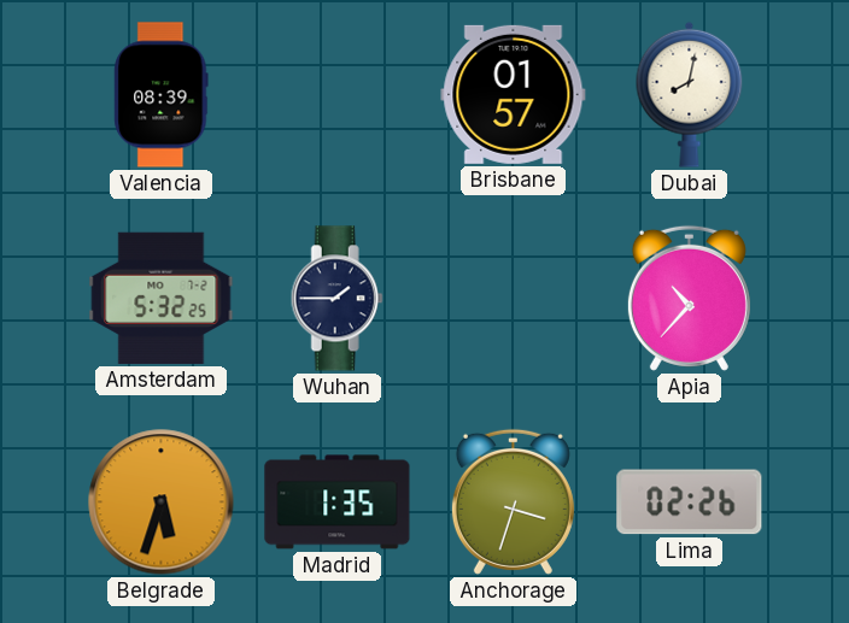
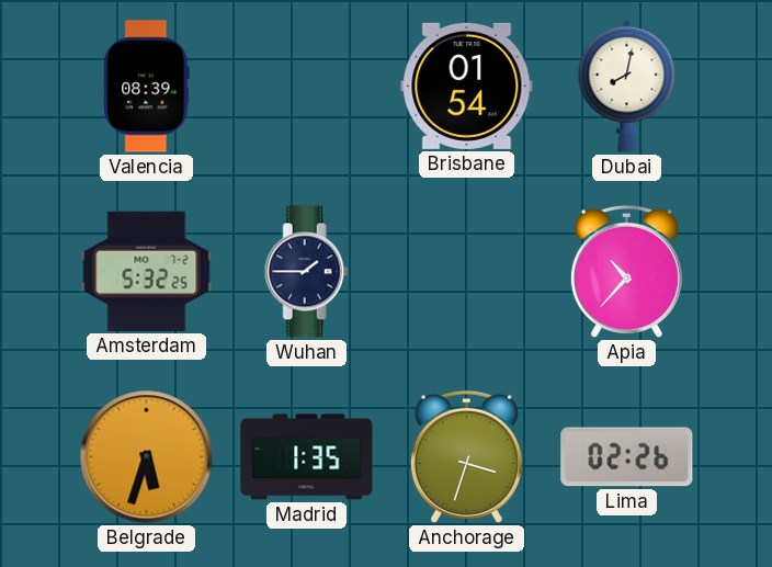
Brisbane: 01:57 -> 01:54
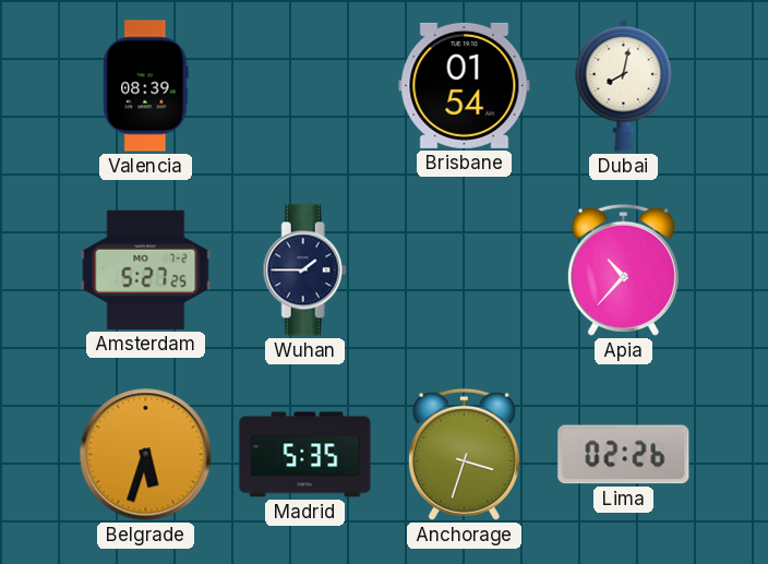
Amsterdam: 5:32 -> 5:27
Madrid: 1:35 -> 5:35
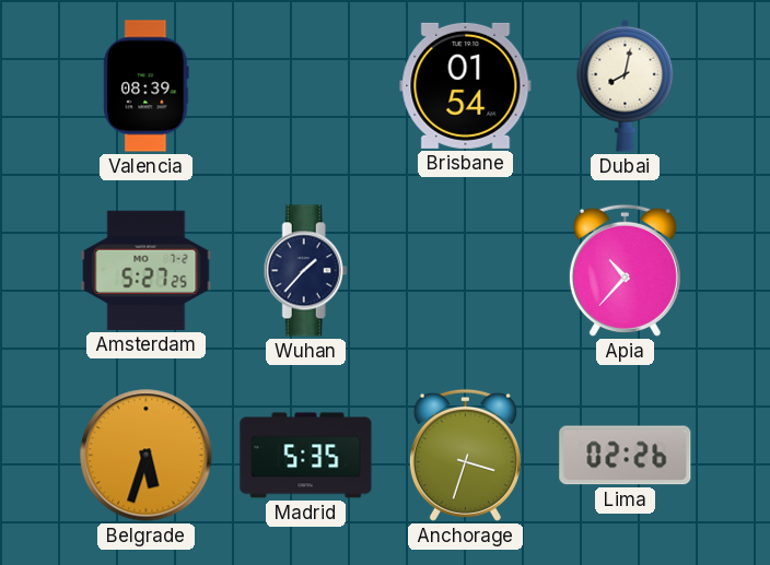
Wuhan: 1:45 -> 1:37
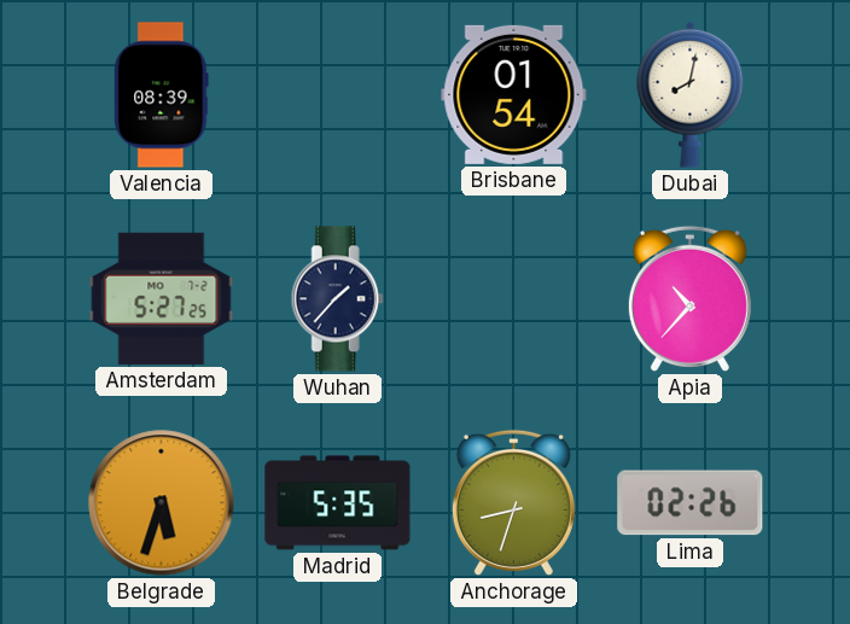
Anchorage: 3:33 -> 8:33
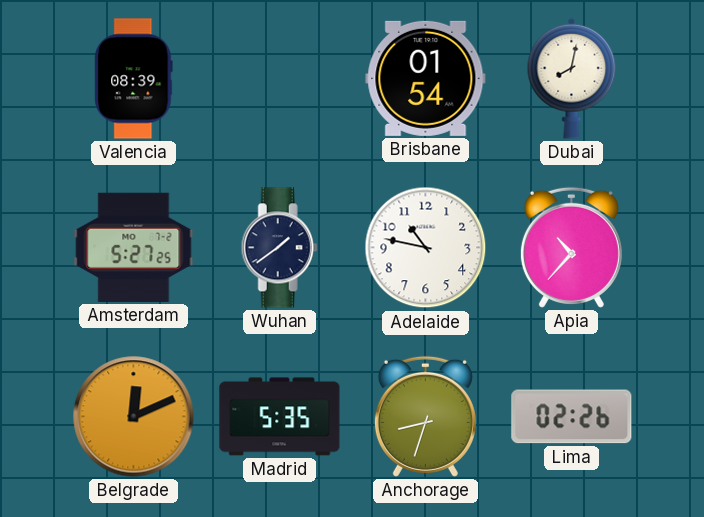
Wuhan: 1:37 -> 1:39
Adelaide: none -> 10:47
Belgrade: 5:33 -> 12:11
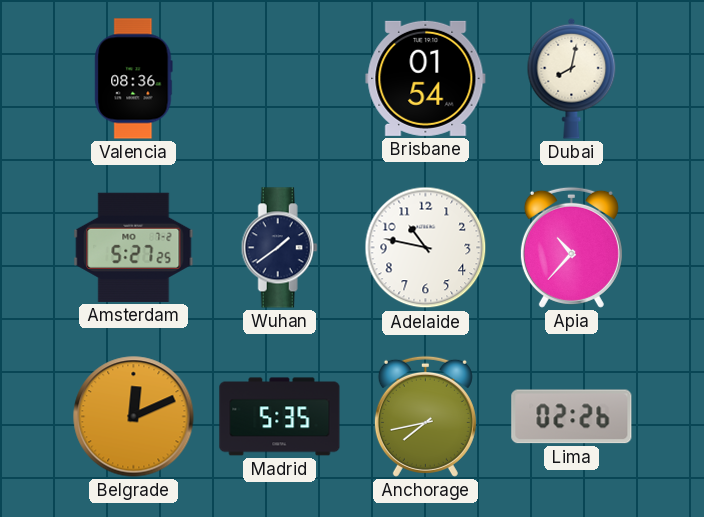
Valencia: 08:39 -> 08:36
Anchorage: 8:33 -> 7:43
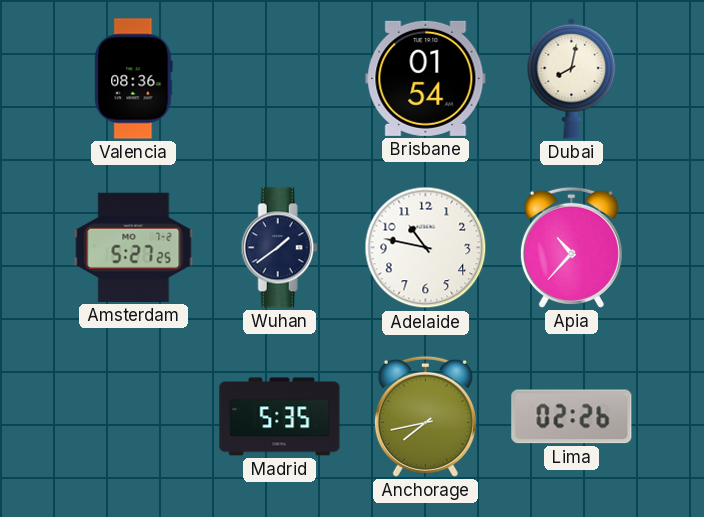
Belgrade: 12:11 -> none
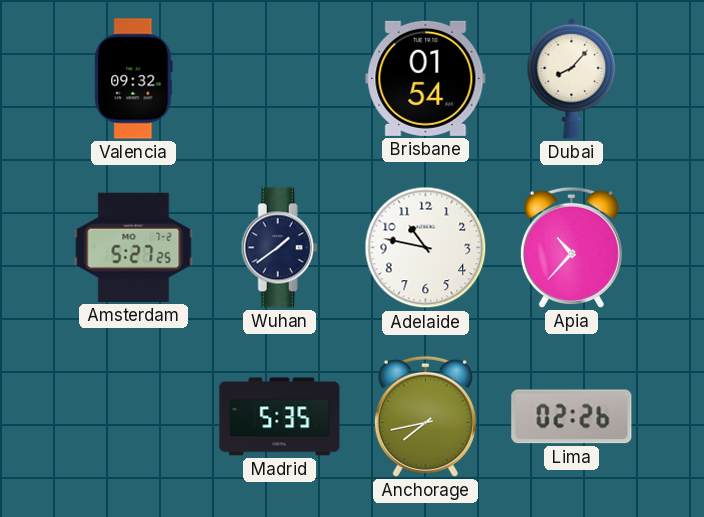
Valencia: 08:36 -> 09:32
Dubai: 8:02 -> 8:07
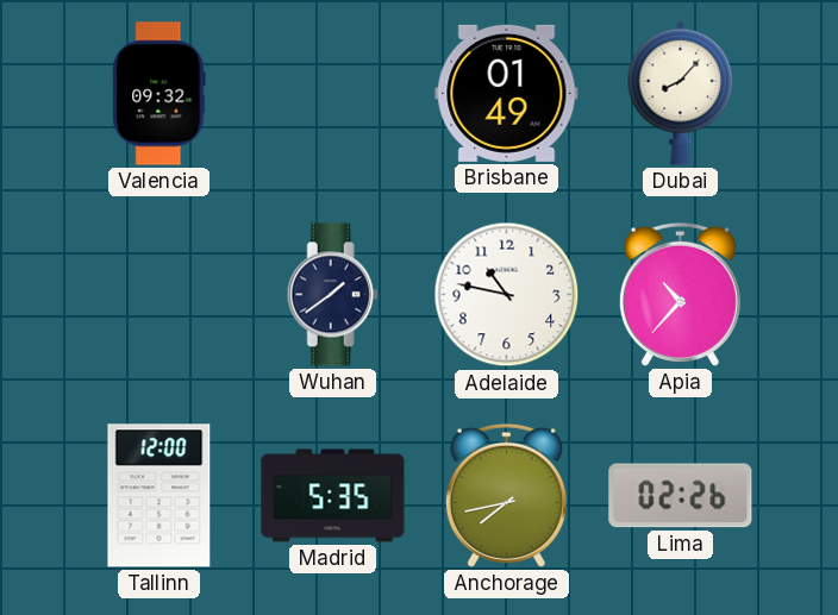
Brisbane: 01:54 -> 01:49
Amsterdam: 5:27 -> none
Tallinn: none -> 12:00
